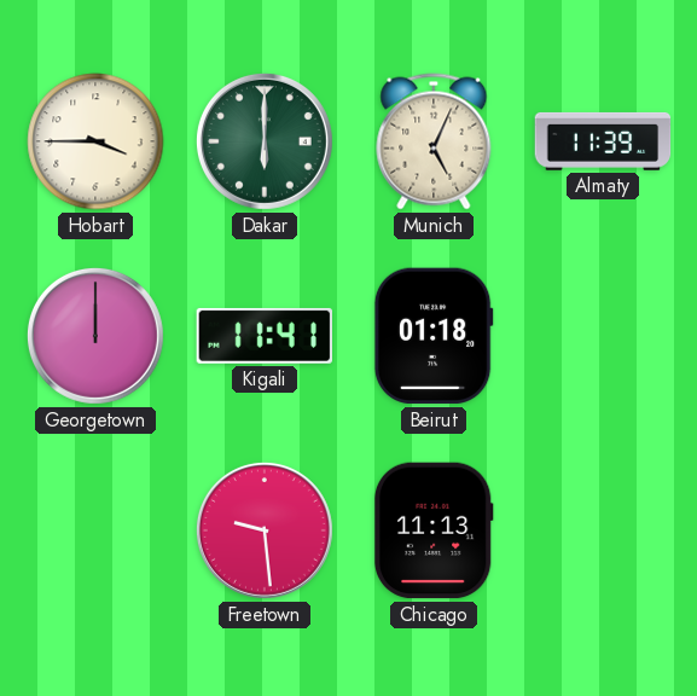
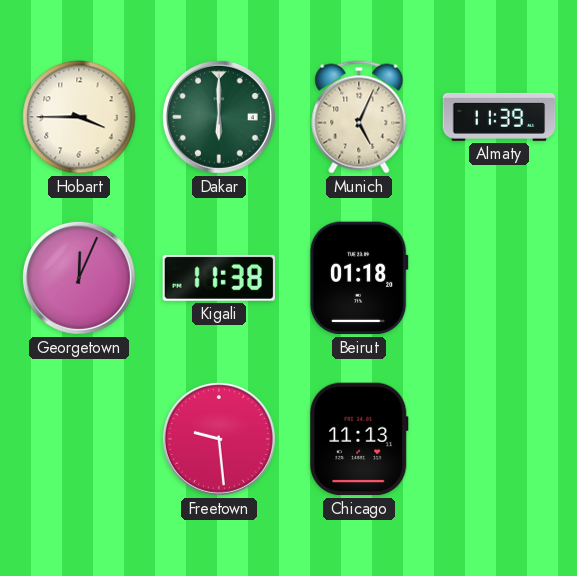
Georgetown: 12:00 -> 12:04
Kigali: 11:41 -> 11:38
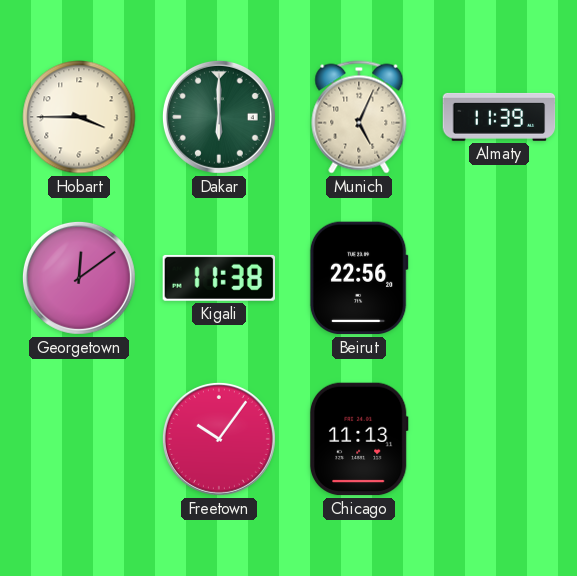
Georgetown: 12:04 -> 12:09
Beirut: 01:18 -> 22:56
Freetown: 9:29 -> 10:06
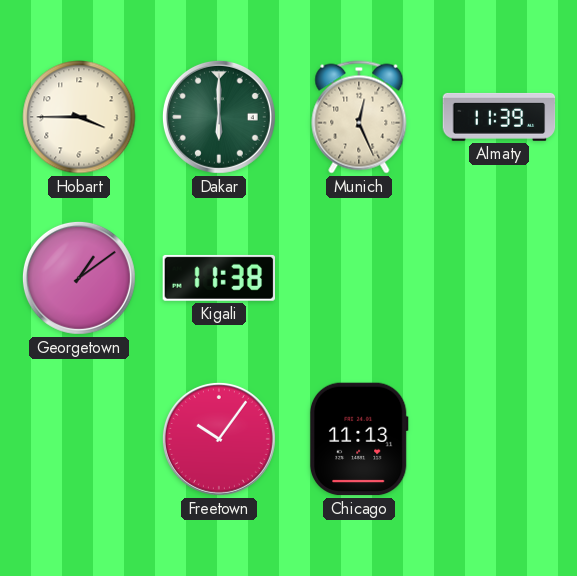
Munich: 5:04 -> 12:26
Georgetown: 12:09 -> 1:09
Beirut: 22:56 -> none
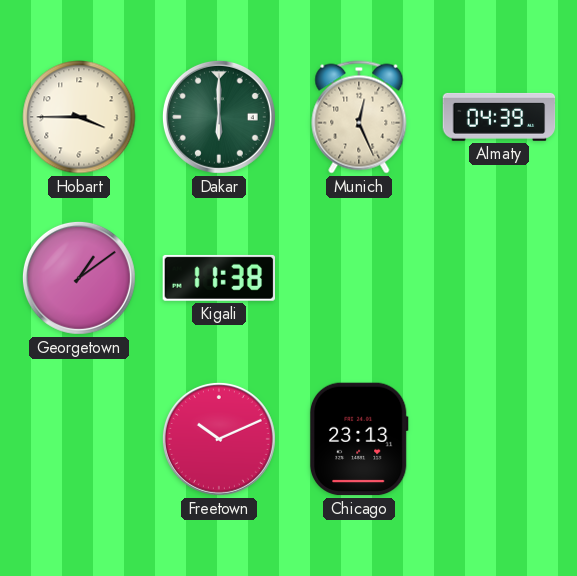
Almaty: 11:39 -> 04:39
Freetown: 10:06 -> 10:11
Chicago: 11:13 -> 23:13
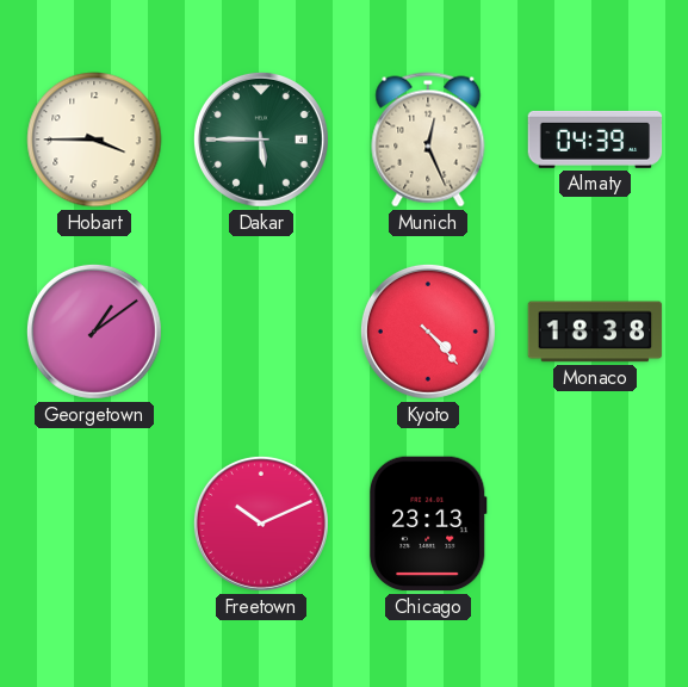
Dakar: 6:00 -> 5:45
Kigali: 11:38 -> none
Kyoto: none -> 4:23
Monaco: none -> 18:38
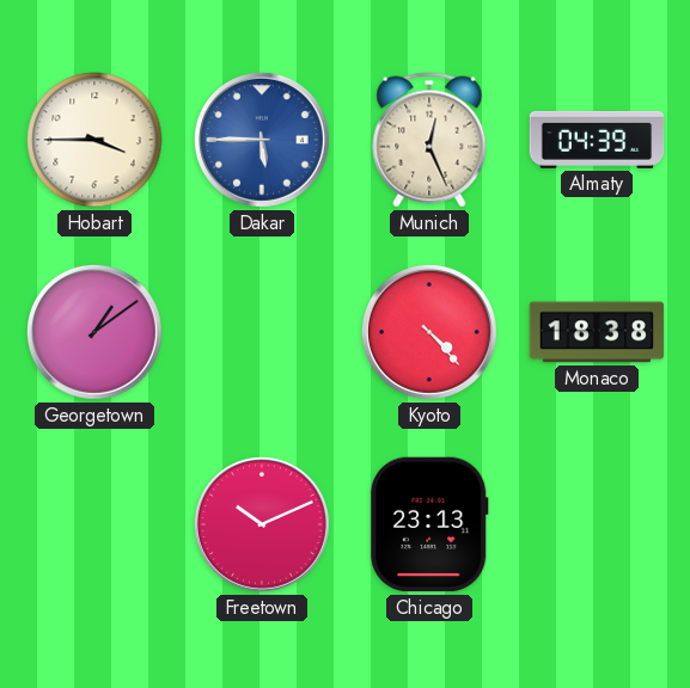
Dakar dial: green -> blue
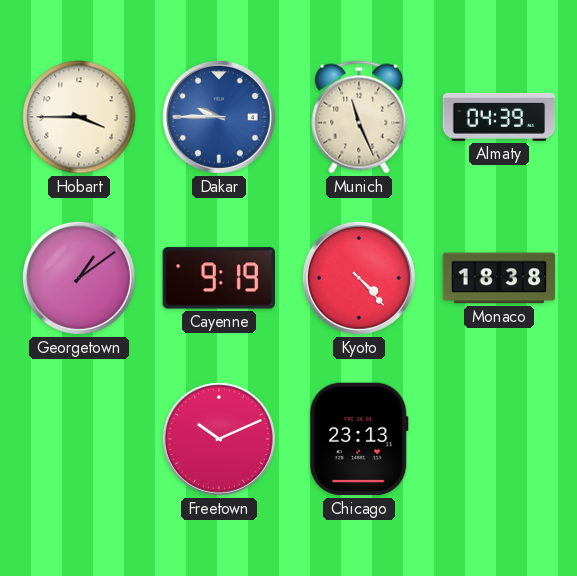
Dakar: 5:45 -> 9:45
Munich: 12:26 -> 11:26
Cayenne: none -> 9:19
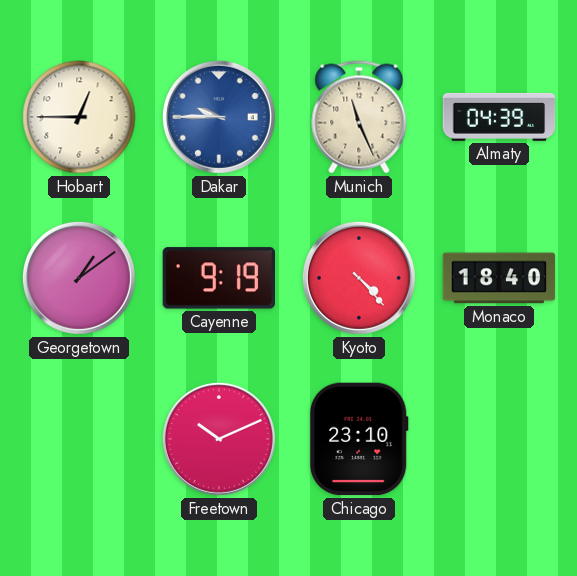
Hobart: 3:45 -> 12:45
Monaco: 18:38 -> 18:40
Chicago: 23:13 -> 23:10
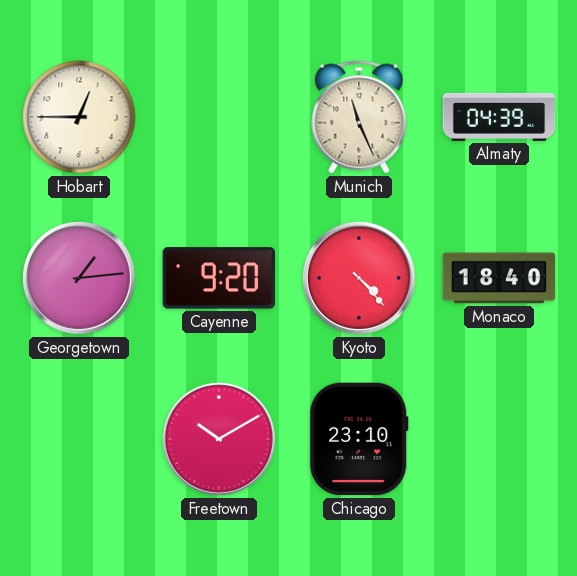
Dakar: 9:45 -> none
Georgetown: 1:09 -> 1:14
Cayenne: 9:19 -> 9:20
Freetown: 10:11 -> 10:10
